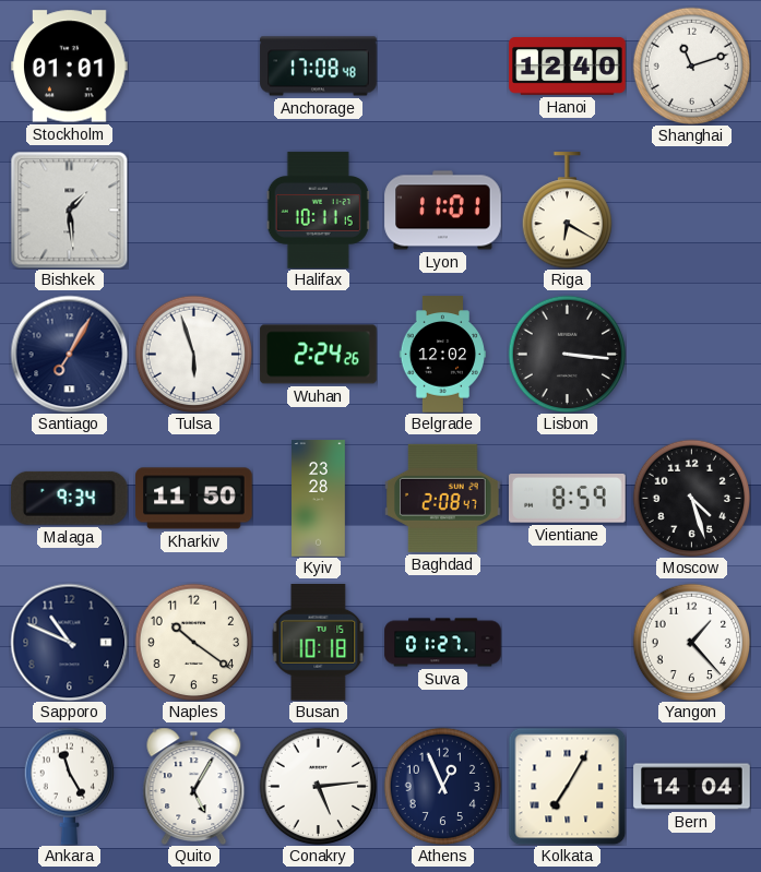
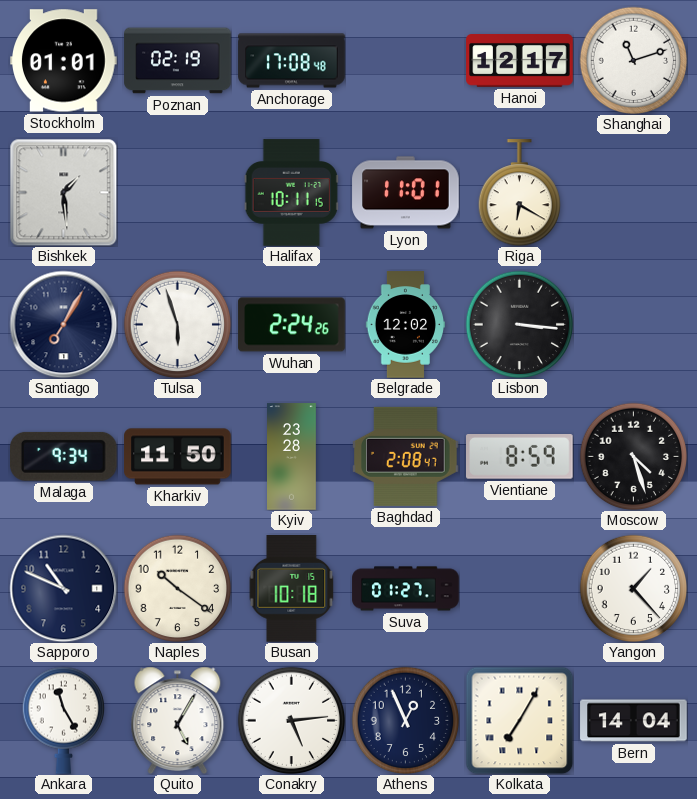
Poznan: none -> 02:19
Hanoi: 12:40 -> 12:17
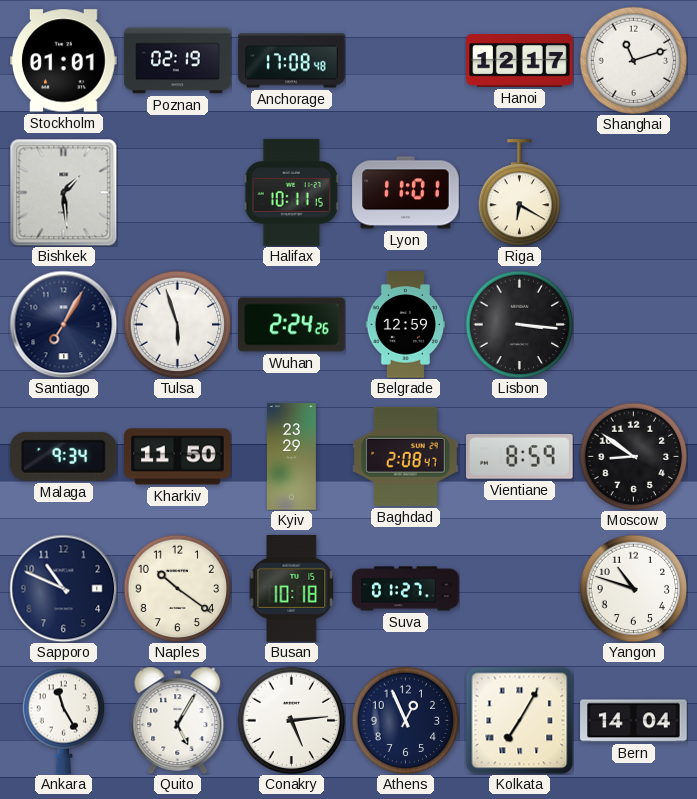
Belgrade: 12:02 -> 12:59
Kyiv: 23:28 -> 23:29
Moscow: 4:27 -> 8:51
Yangon: 1:23 -> 10:48
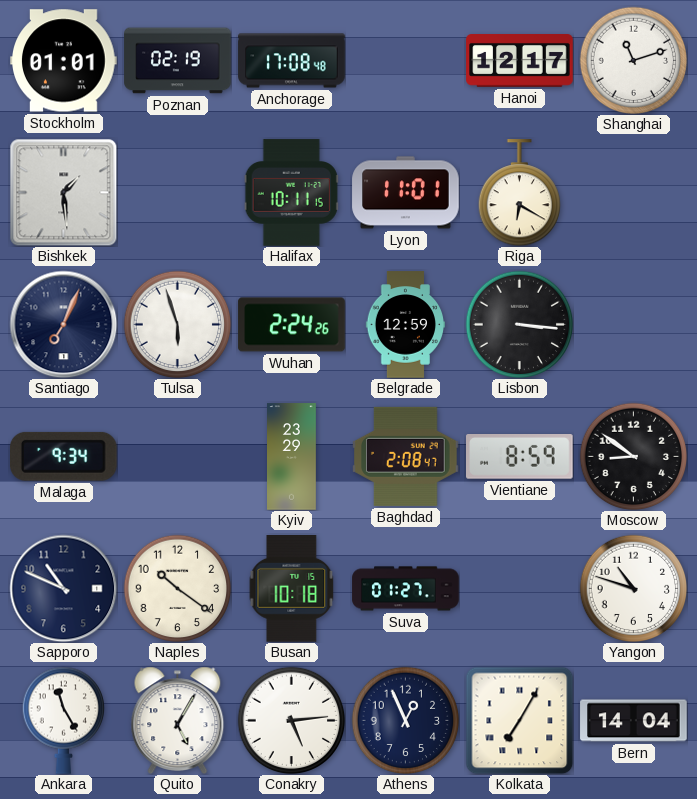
Santiago: 7:05 -> 7:04
Kharkiv: 11:50 -> none
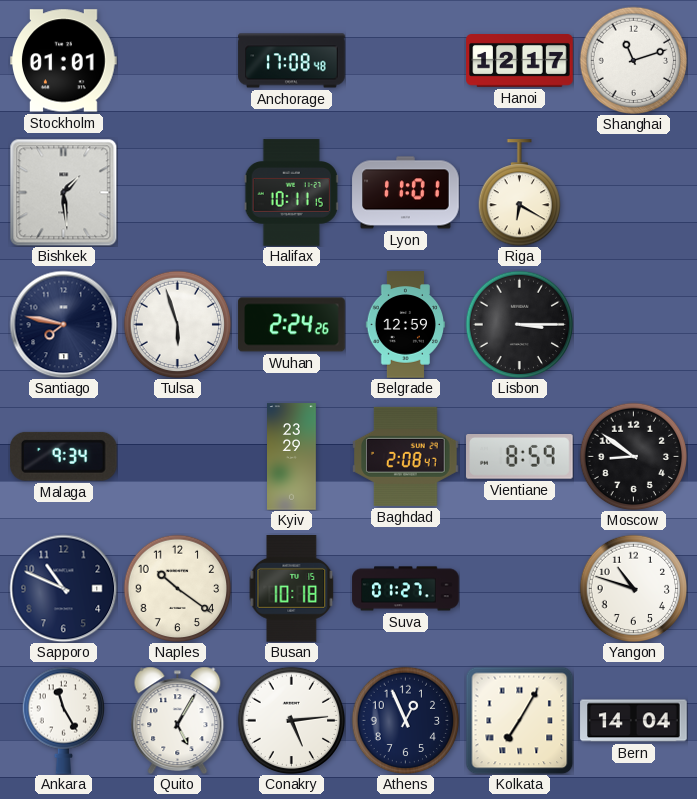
Poznan: 02:19 -> none
Santiago: 7:04 -> 7:47
Lisbon: 3:16 -> 3:15
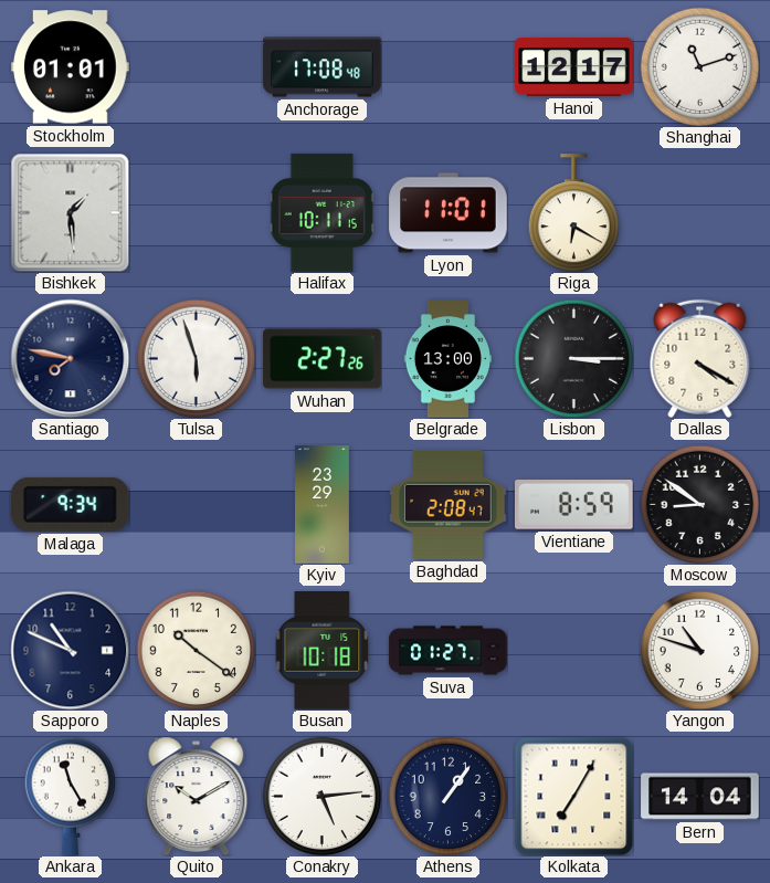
Wuhan: 2:24 -> 2:27
Belgrade: 12:59 -> 13:00
Dallas: none -> 4:20
Quito: 5:05 -> 10:10
Athens: 12:56 -> 1:06
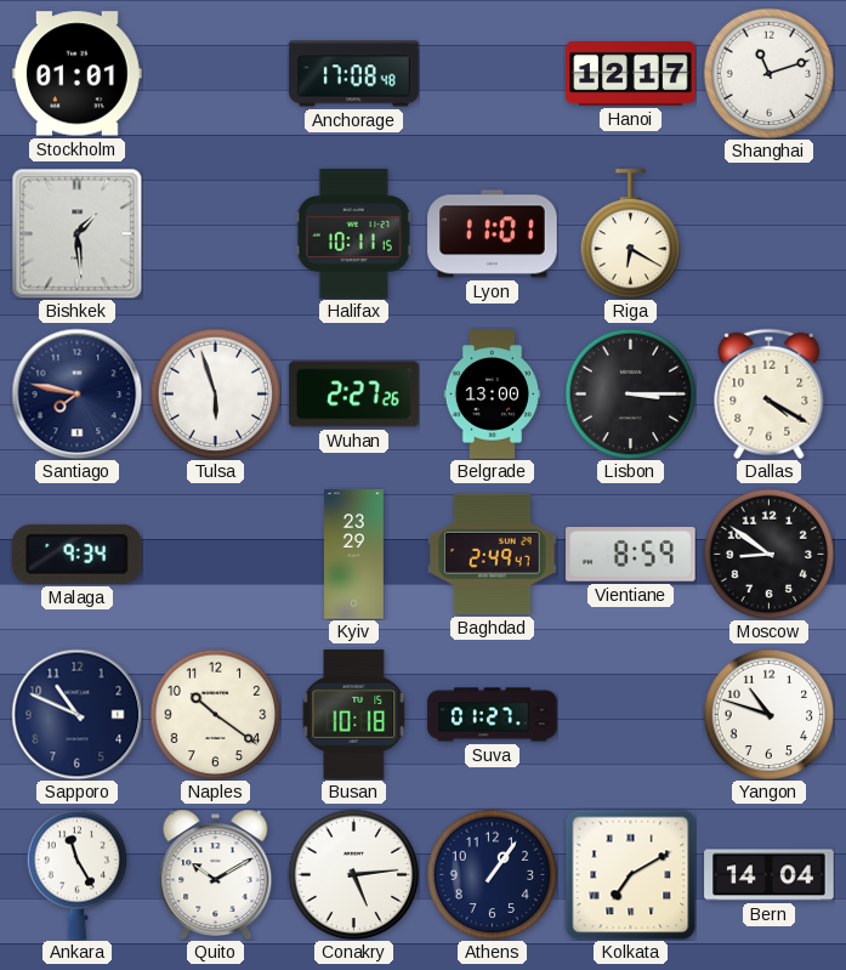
Baghdad: 2:08 -> 2:49
Kolkata: 7:05 -> 7:10
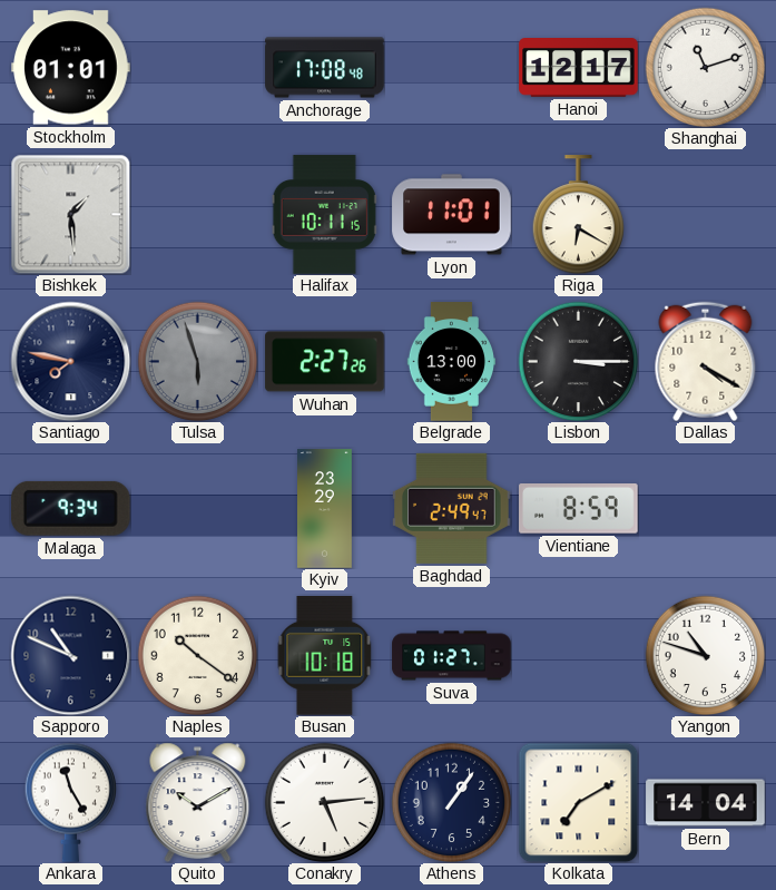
Tulsa dial: white -> grey
Moscow: 8:51 -> none
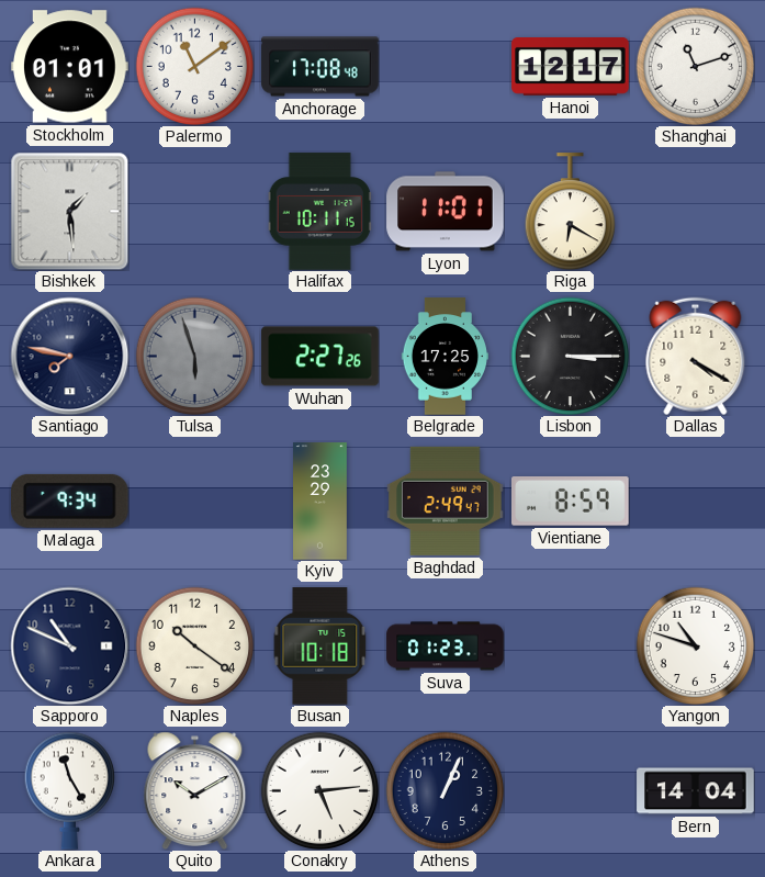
Palermo: none -> 11:09
Belgrade: 13:00 -> 17:25
Suva: 01:27 -> 01:23
Athens: 1:06 -> 1:04
Kolkata: 7:10 -> none
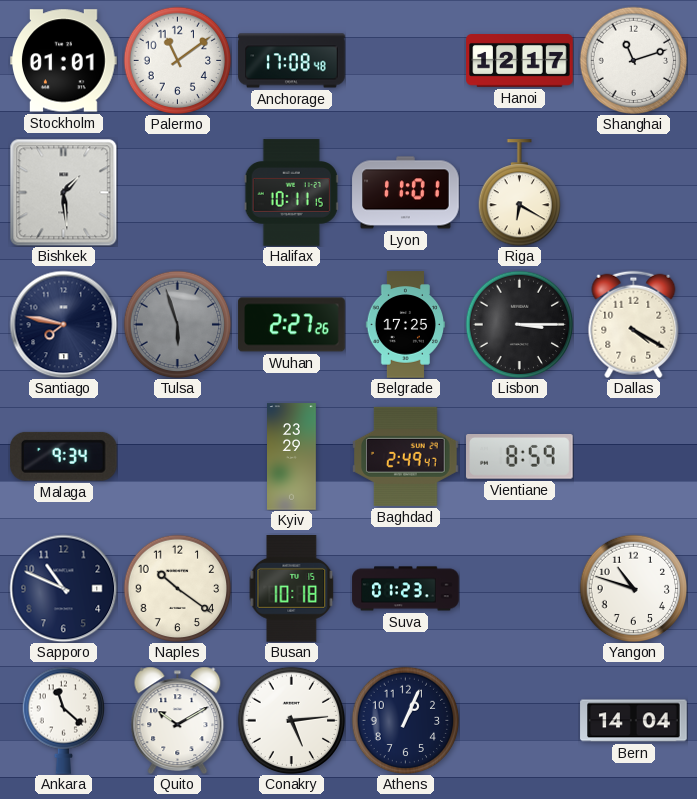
Ankara: 11:25 -> 11:22
